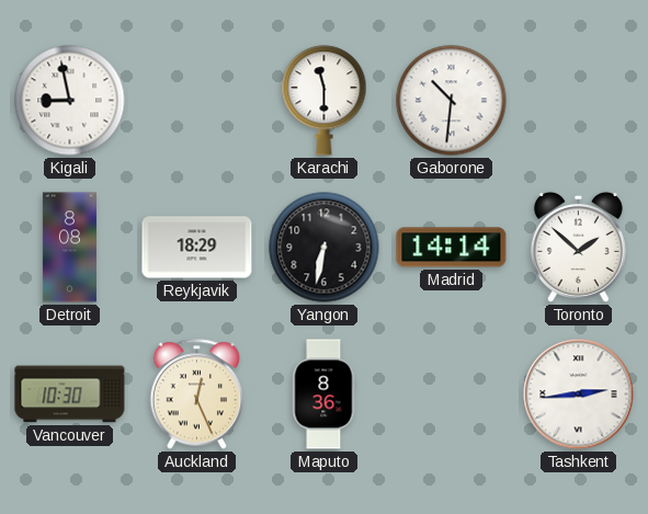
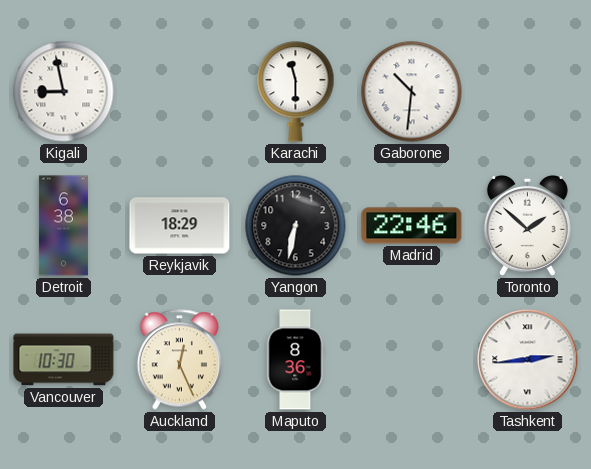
Detroit: 8:08 -> 6:38
Madrid: 14:14 -> 22:46
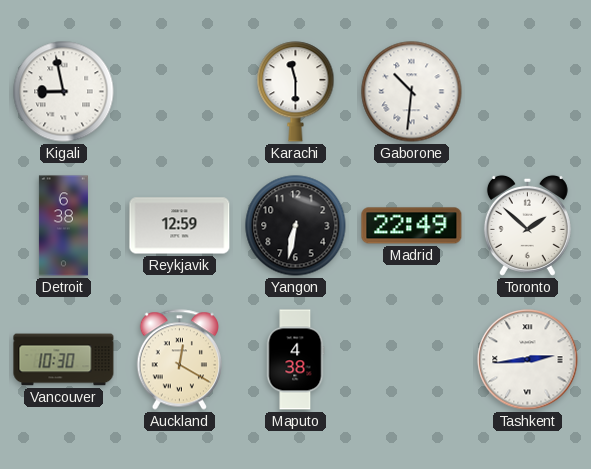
Reykjavik: 18:29 -> 12:59
Madrid: 22:46 -> 22:49
Auckland: 12:26 -> 12:20
Maputo: 8:36 -> 4:38
